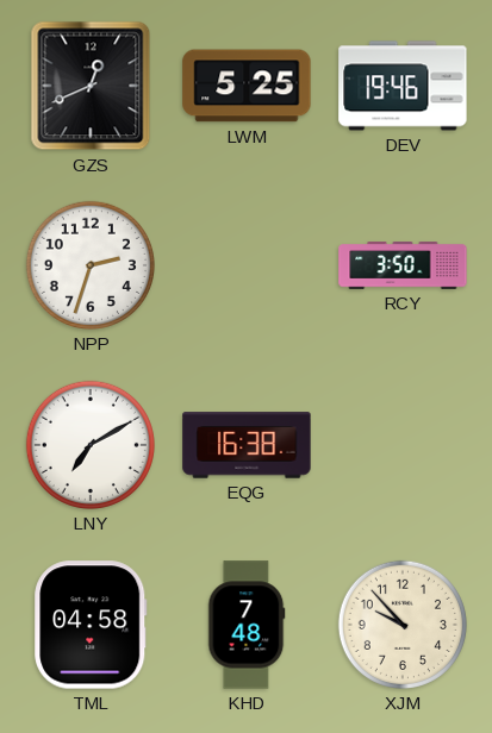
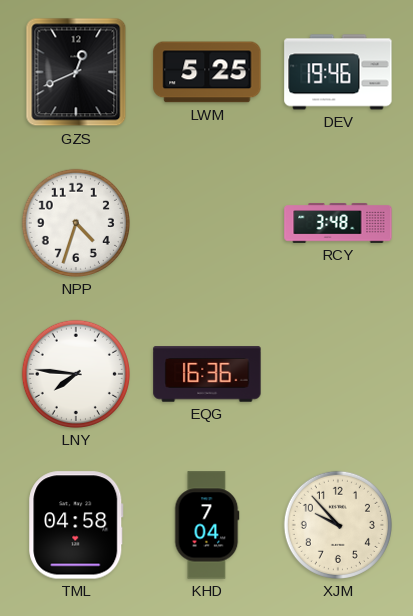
NPP: 2:33 -> 4:33
RCY: 3:50 -> 3:48
LNY: 7:10 -> 7:46
EQG: 16:38 -> 16:36
KHD: 7:48 -> 7:04
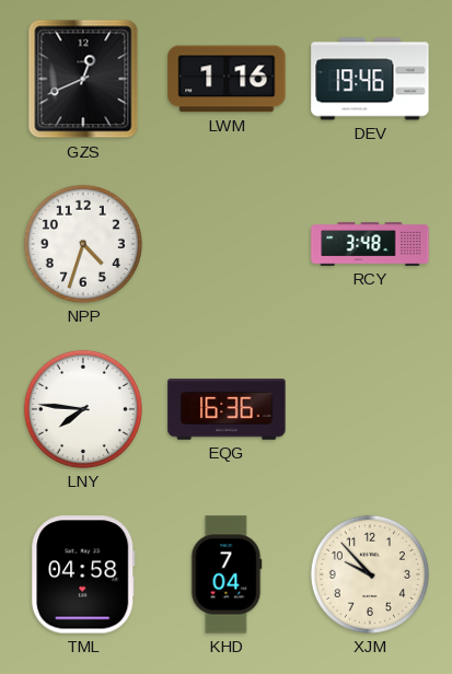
LWM: 5:25 -> 1:16
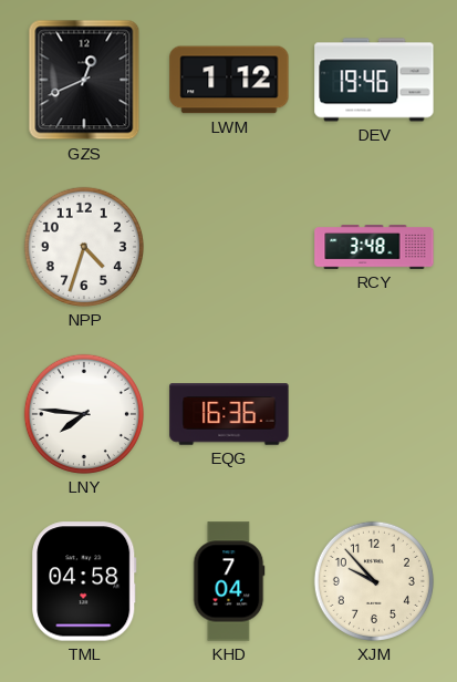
LWM: 1:16 -> 1:12
